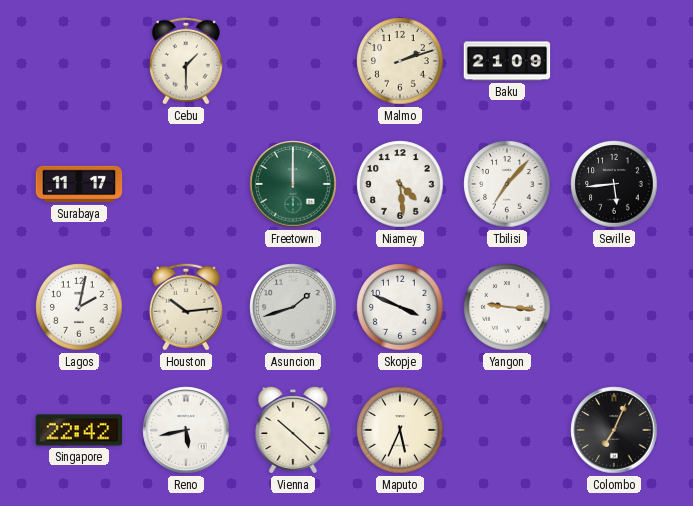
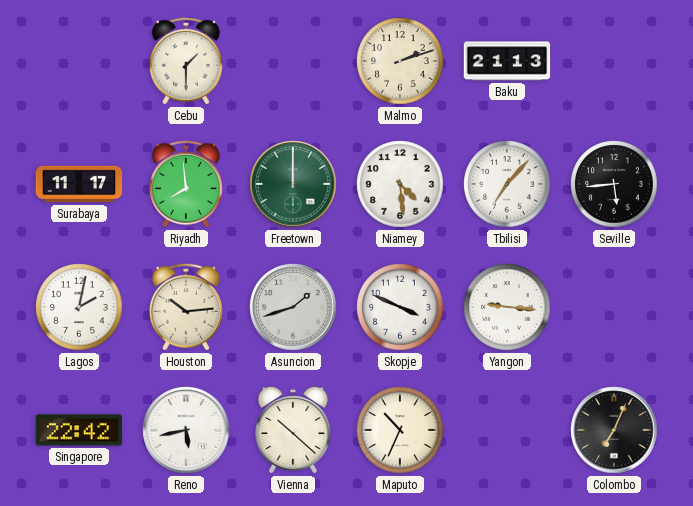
Baku: 21:09 -> 21:13
Riyadh: none -> 7:59
Maputo: 5:34 -> 10:34
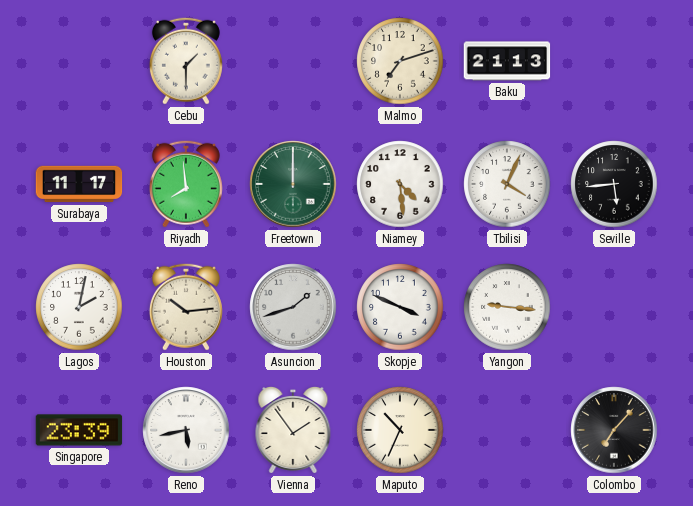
Malmo: 2:12 -> 7:12
Tbilisi: 7:07 -> 4:04
Singapore: 22:42 -> 23:39
Vienna: 10:22 -> 1:54
Colombo: 7:04 -> 7:07
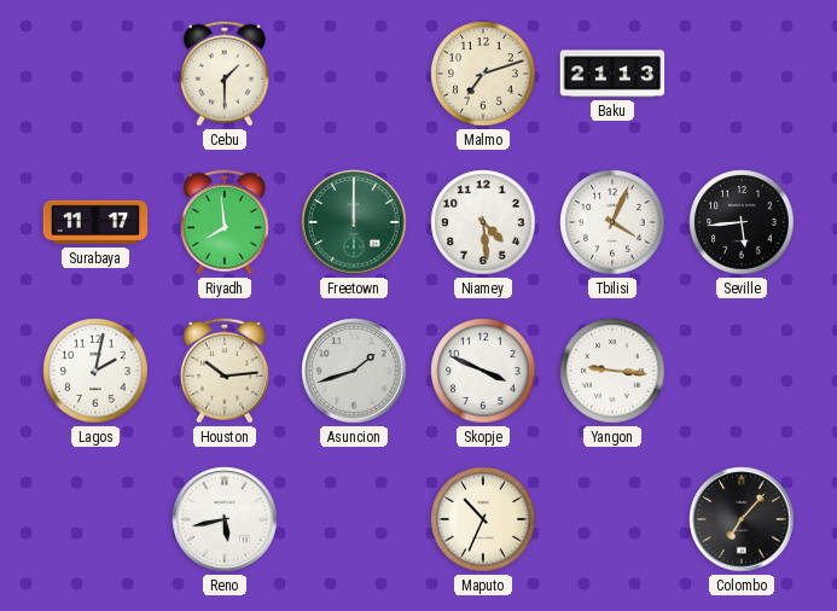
Singapore: 23:39 -> none
Vienna: 1:54 -> none
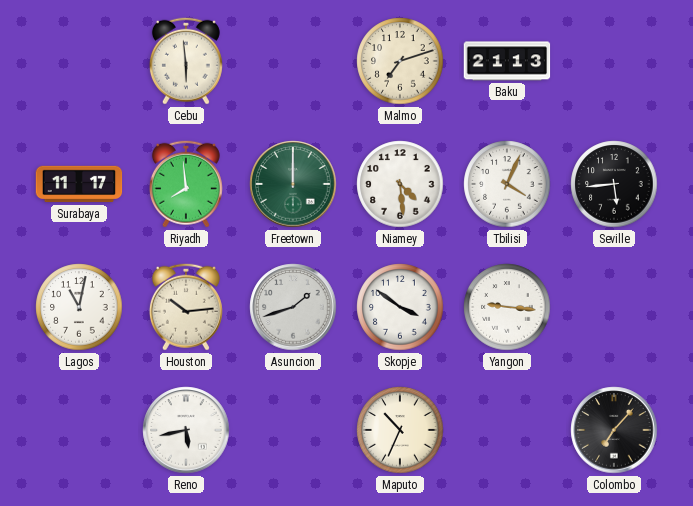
Cebu: 1:30 -> 5:59
Lagos: 2:02 -> 11:02
Skopje: 3:49 -> 3:51
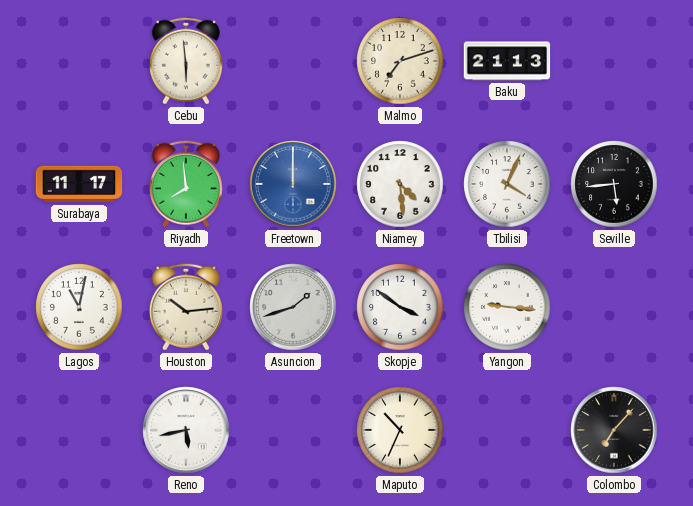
Freetown dial: green -> blue
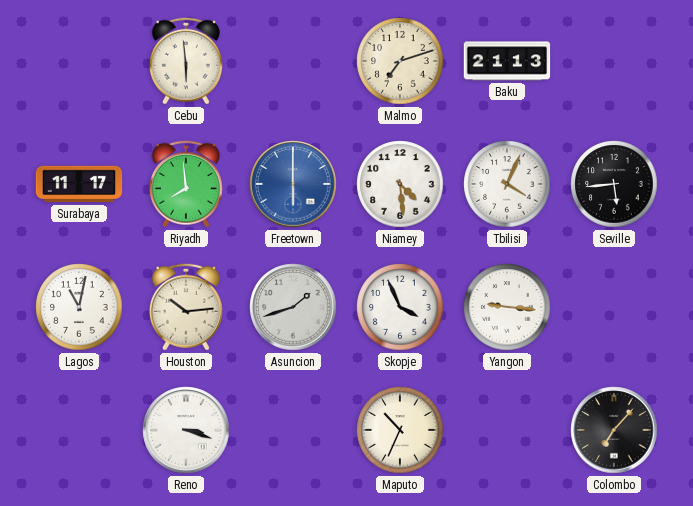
Freetown: 12:00 -> 6:00
Skopje: 3:51 -> 3:56
Reno: 5:43 -> 3:18
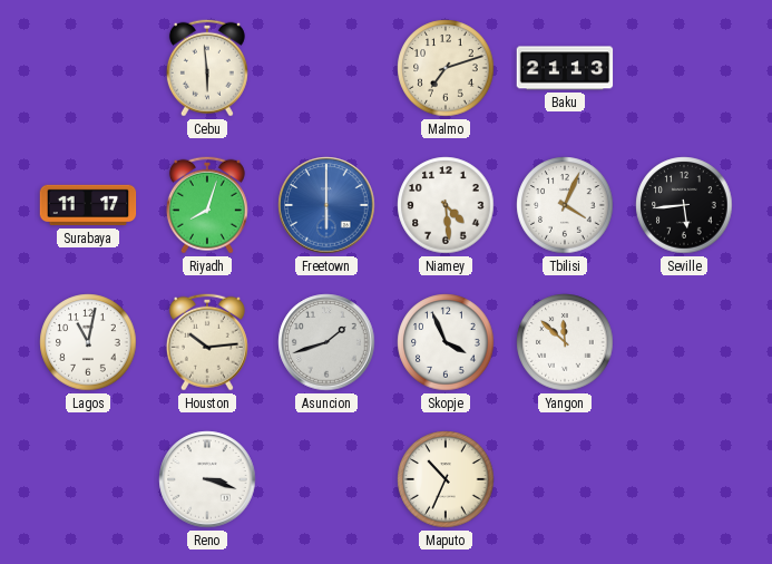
Riyadh: 7:59 -> 8:03
Yangon: 9:16 -> 11:52
Colombo: 7:07 -> none
